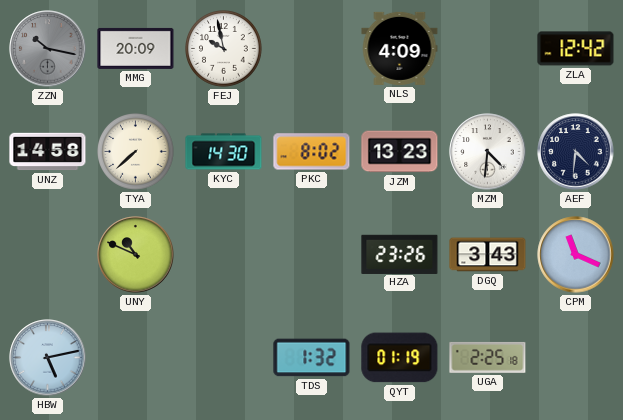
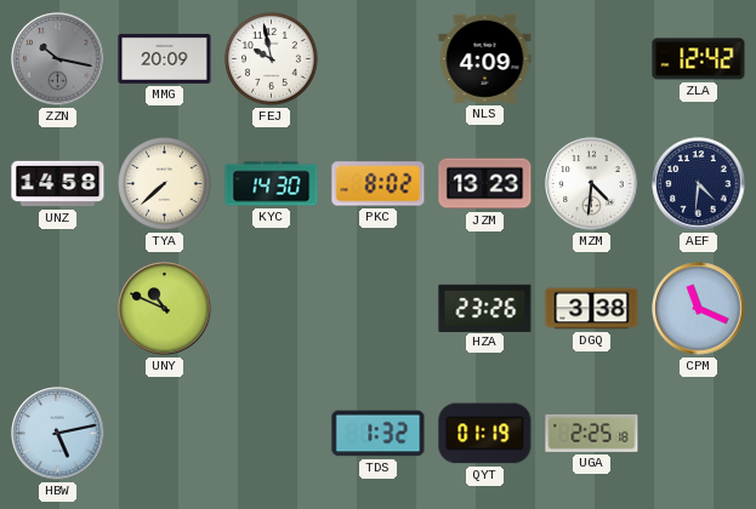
DGQ: 3:43 -> 3:38
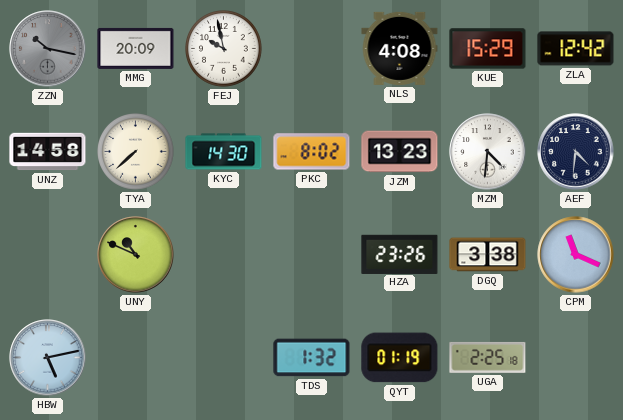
NLS: 4:09 -> 4:08
KUE: none -> 15:29
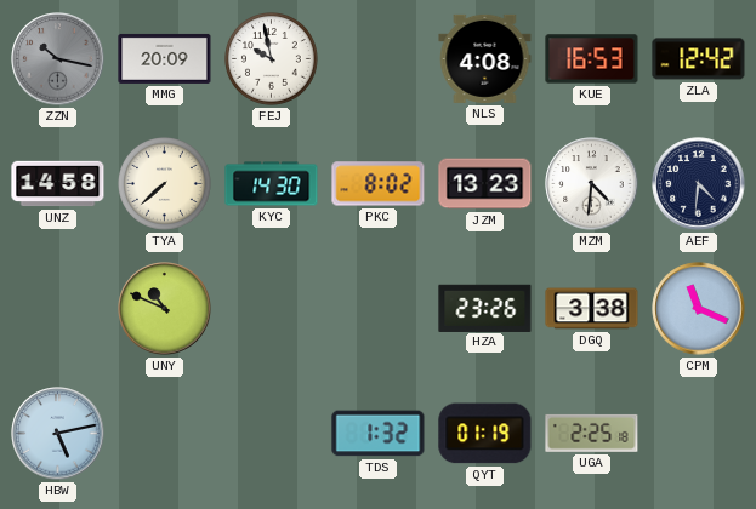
KUE: 15:29 -> 16:53
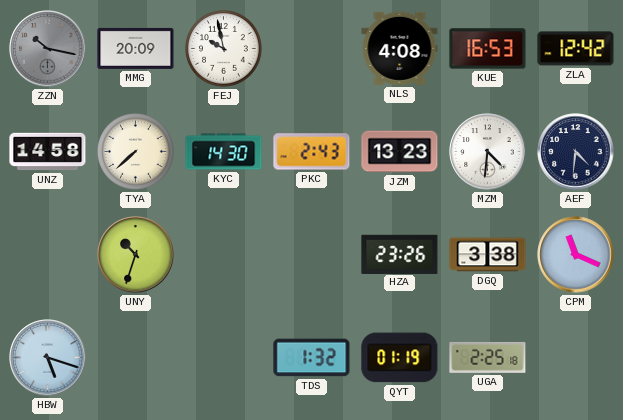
PKC: 8:02 -> 2:43
UNY: 10:49 -> 10:33
HBW: 5:13 -> 5:18
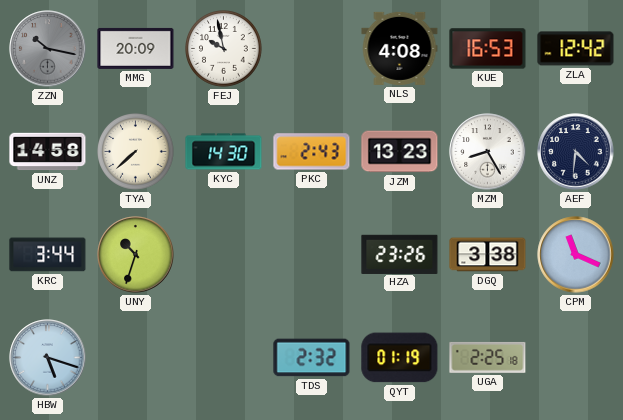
MZM: 4:31 -> 8:25
KRC: none -> 3:44
TDS: 1:32 -> 2:32
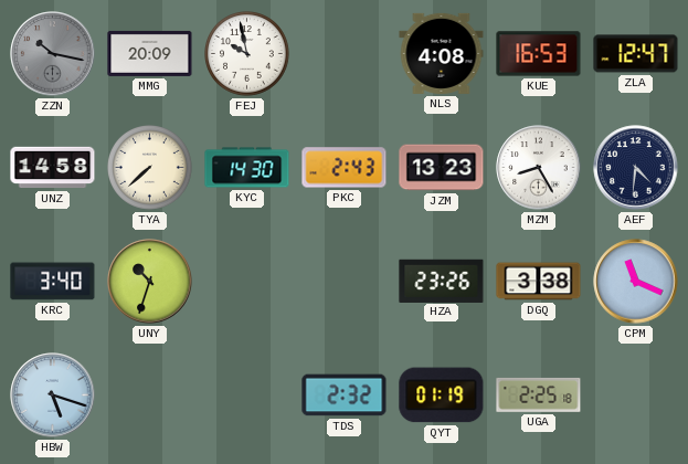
ZLA: 12:42 -> 12:47
KRC: 3:44 -> 3:40
